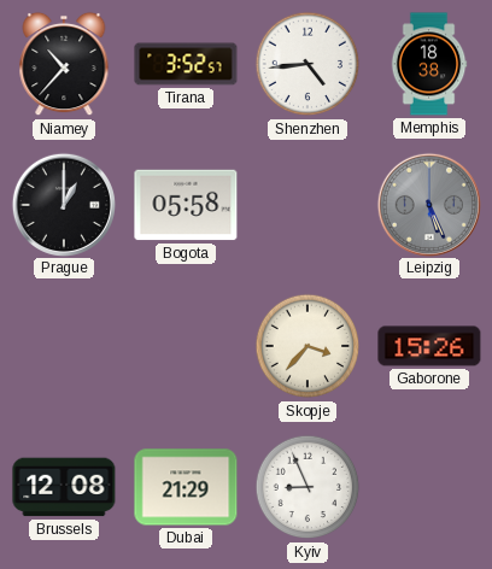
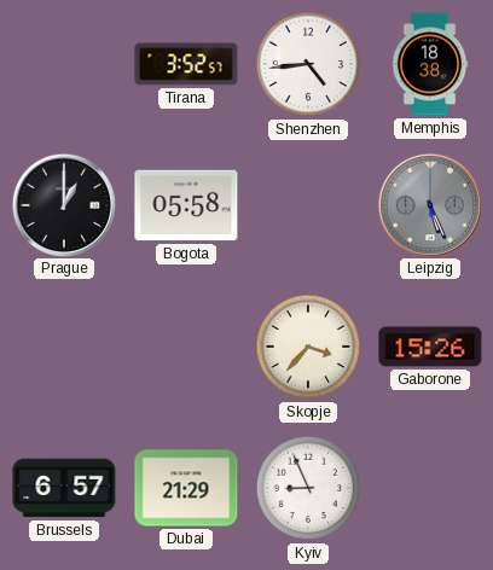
Niamey: 10:37 -> none
Brussels: 12:08 -> 6:57
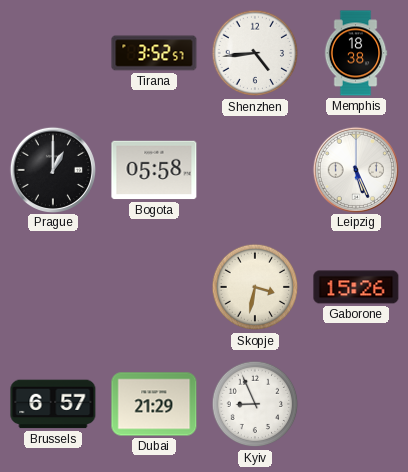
Leipzig dial: grey -> white
Skopje: 3:37 -> 3:32
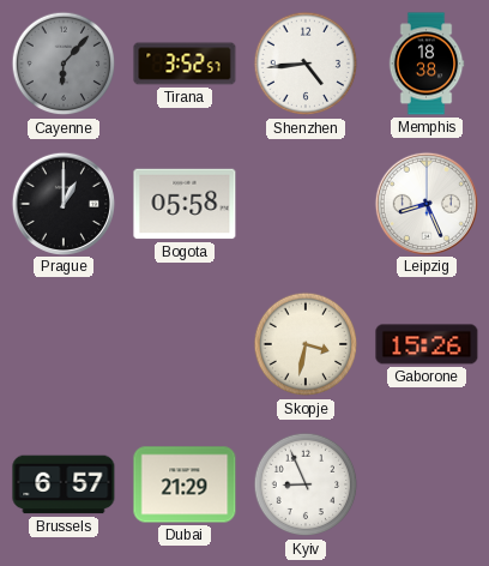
Cayenne: none -> 6:07
Leipzig: 5:26 -> 8:26
